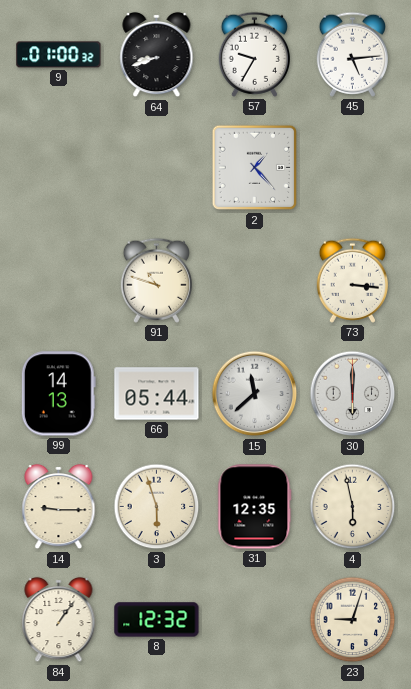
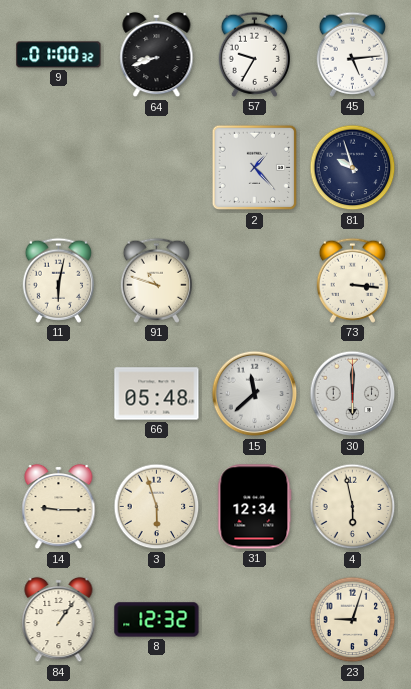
81: none -> 9:57
11: none -> 6:02
99: 14:13 -> none
66: 05:44 -> 05:48
31: 12:35 -> 12:34
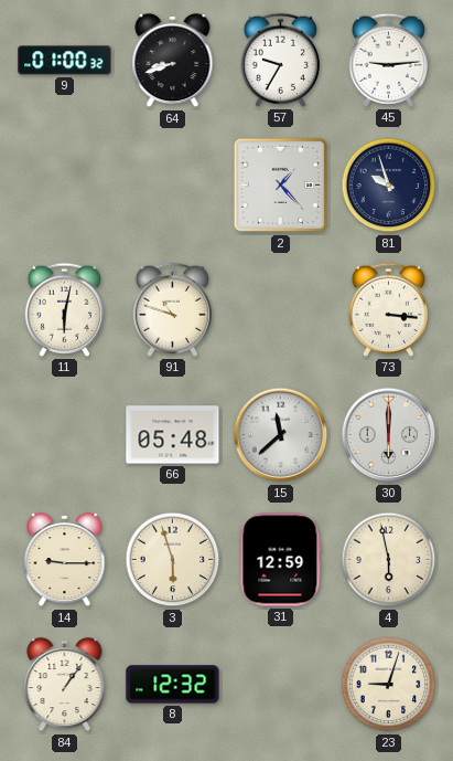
45: 5:14 -> 9:14
31: 12:34 -> 12:59
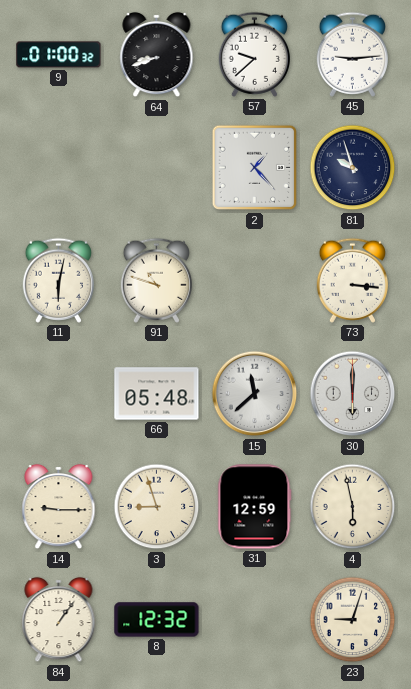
57: 9:35 -> 9:38
3: 5:57 -> 8:57
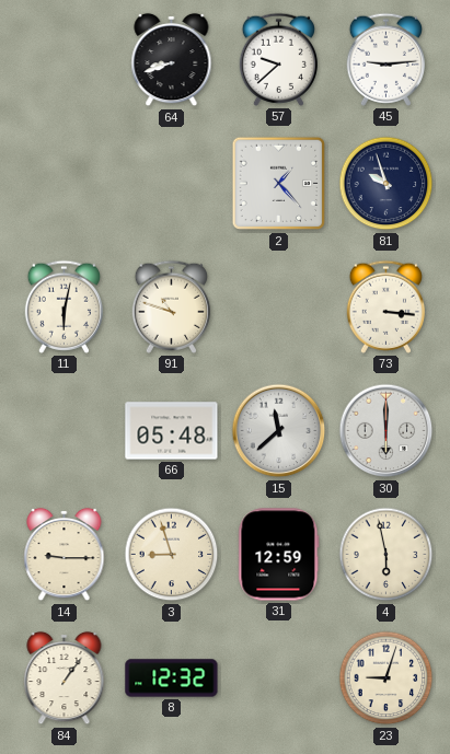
9: 01:00 -> none
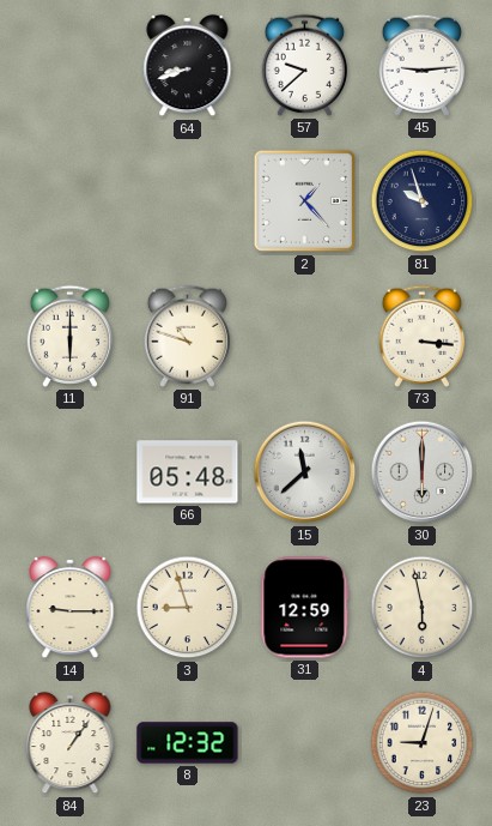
11: 6:02 -> 6:00
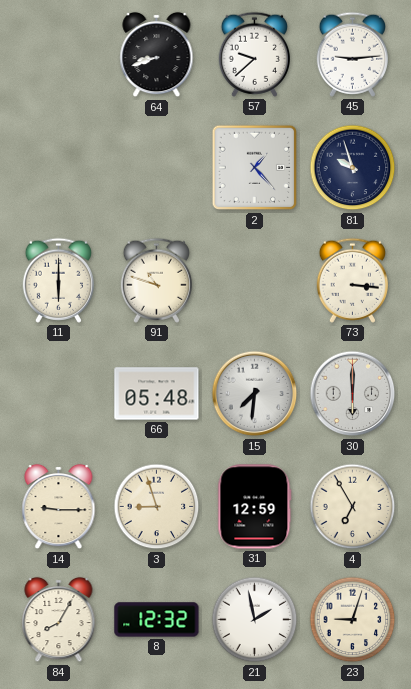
15: 11:38 -> 7:31
4: 5:58 -> 6:55
84: 1:06 -> 8:05
21: none -> 1:58
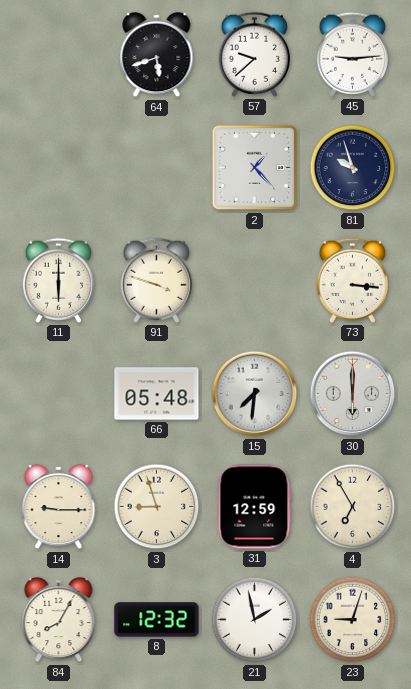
64: 8:42 -> 5:42
91: 10:48 -> 3:48
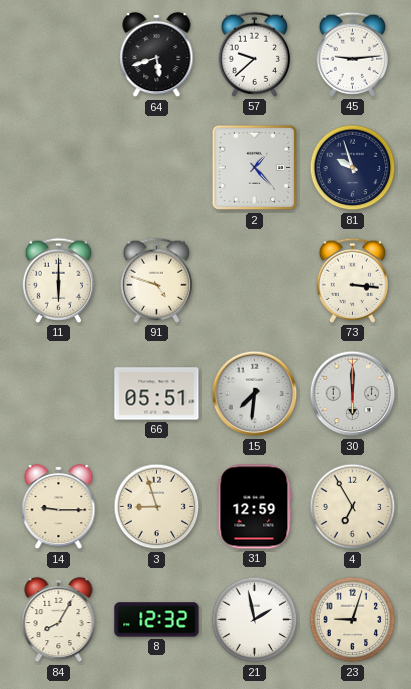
91: 3:48 -> 4:48
66: 05:48 -> 05:51
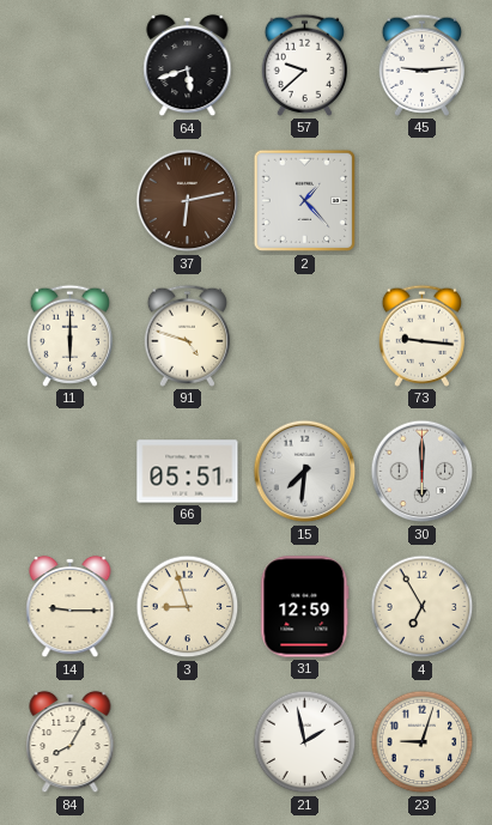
37: none -> 6:13
81: 9:57 -> none
73: 3:16 -> 9:16
8: 12:32 -> none
